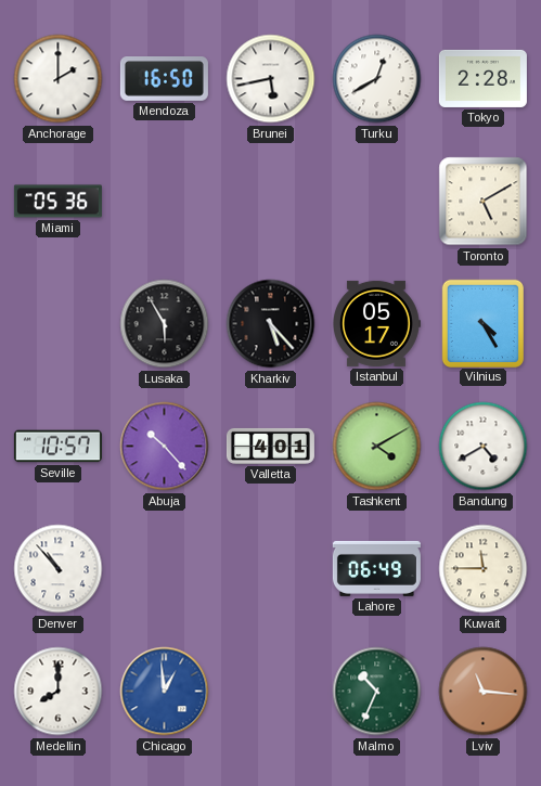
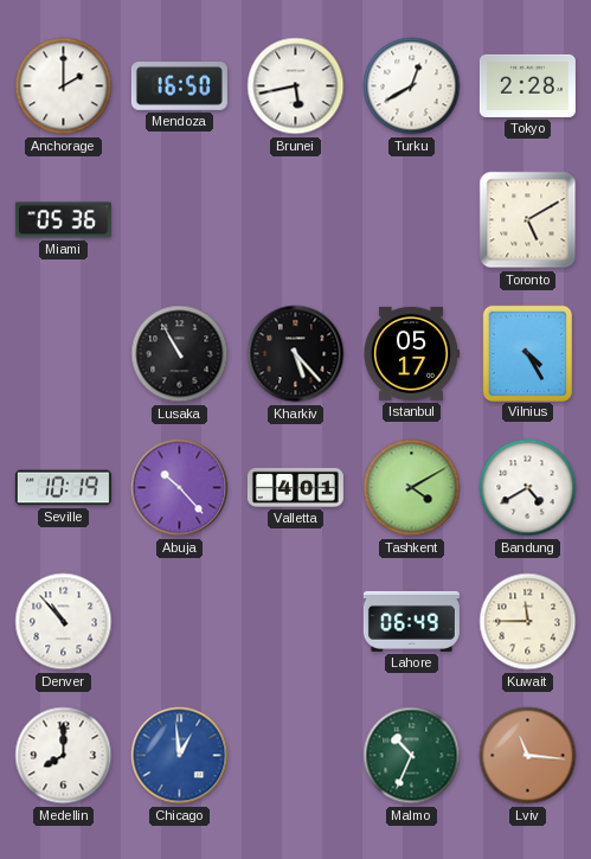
Lusaka: 5:55 -> 10:55
Seville: 10:57 -> 10:19
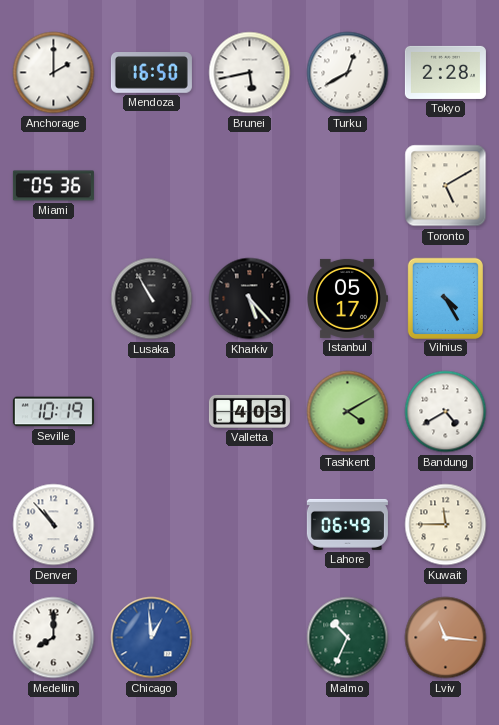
Abuja: 10:23 -> none
Valletta: 4:01 -> 4:03
